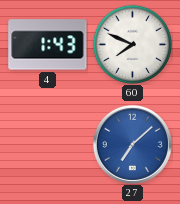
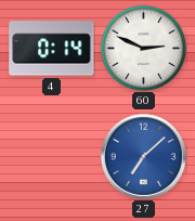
4: 1:43 -> 0:14
60: 7:49 -> 2:49
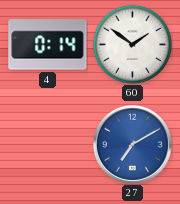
60: 2:49 -> 1:51
27: 7:08 -> 7:10
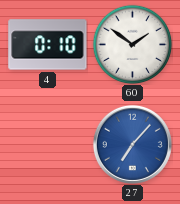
4: 0:14 -> 0:10
27: 7:10 -> 7:07
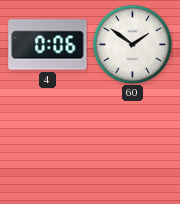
4: 0:10 -> 0:06
27: 7:07 -> none
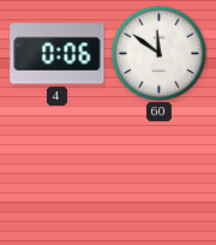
60: 1:51 -> 11:51
